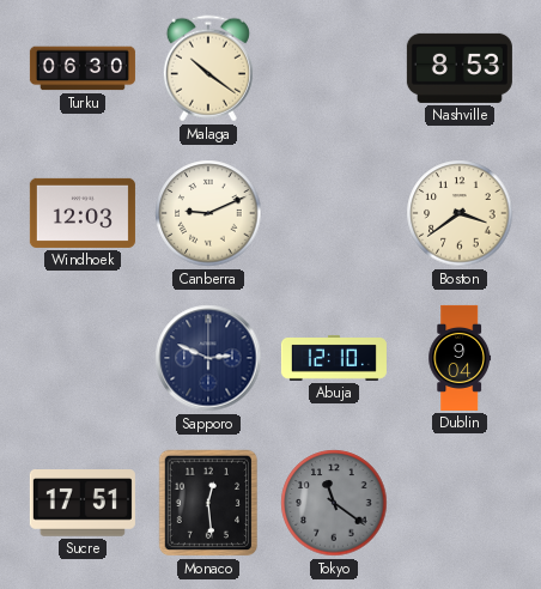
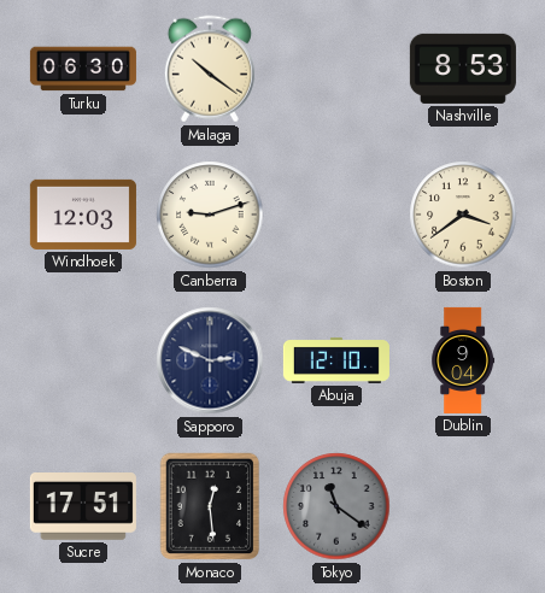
Canberra: 9:11 -> 9:12
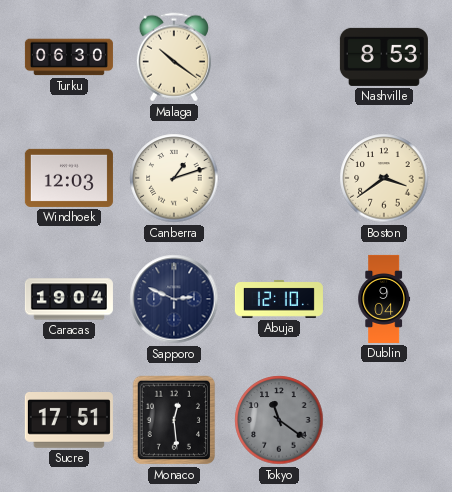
Canberra: 9:12 -> 1:12
Caracas: none -> 19:04
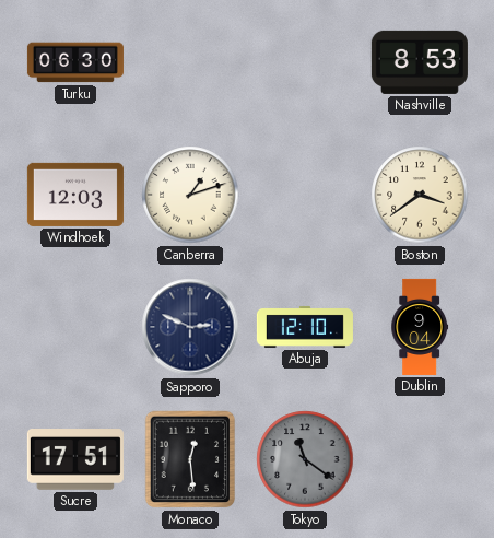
Malaga: 10:21 -> none
Caracas: 19:04 -> none
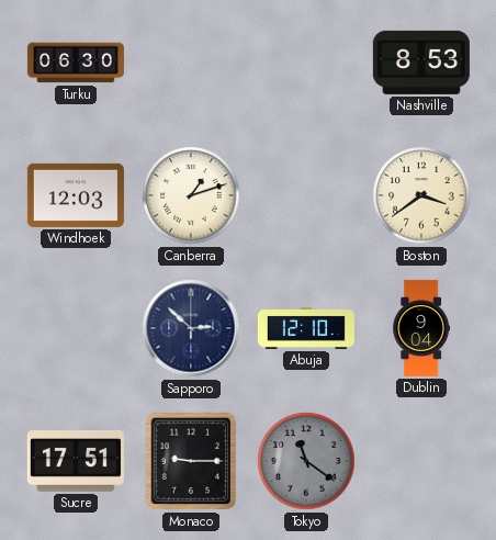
Sapporo: 2:49 -> 2:52
Monaco: 12:29 -> 9:15
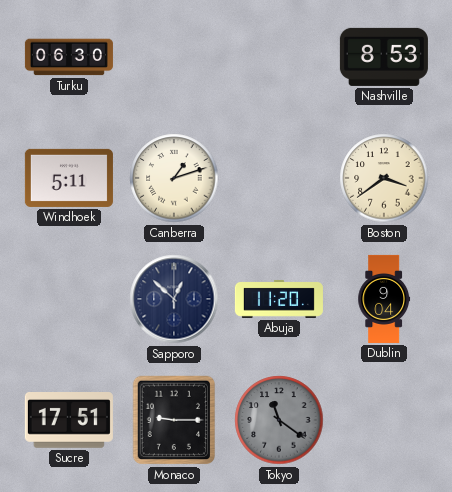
Windhoek: 12:03 -> 5:11
Sapporo: 2:52 -> 12:52
Abuja: 12:10 -> 11:20
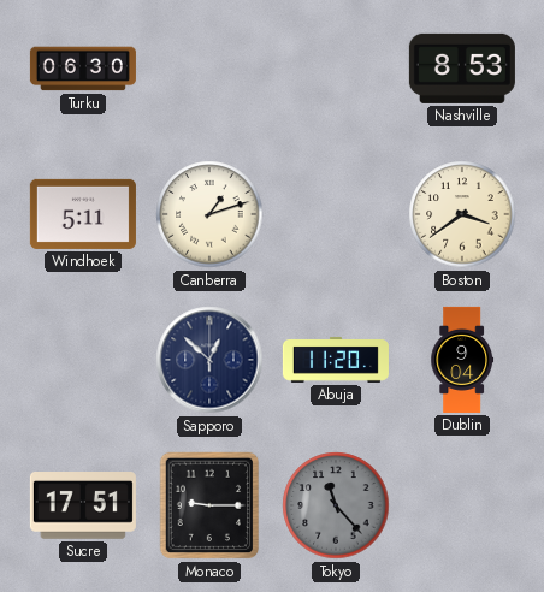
Tokyo: 11:21 -> 11:23
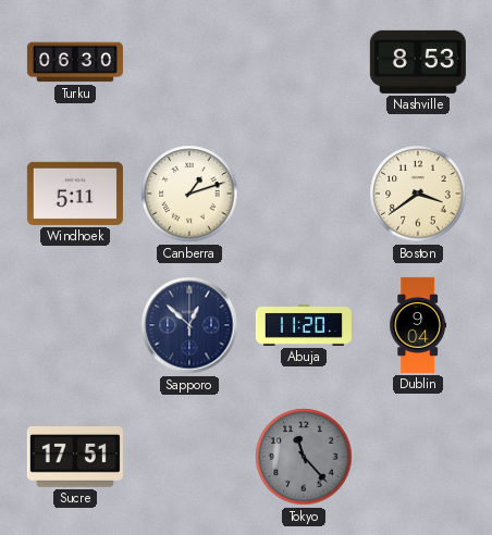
Monaco: 9:15 -> none
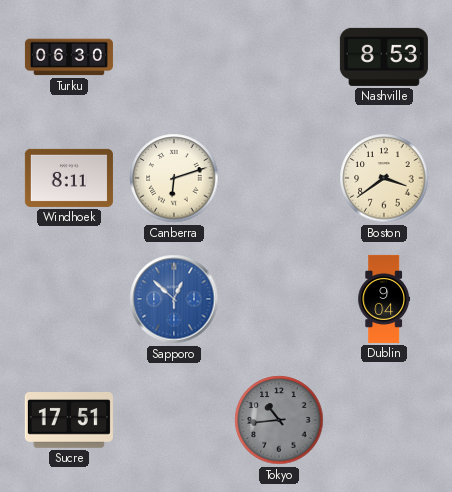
Windhoek: 5:11 -> 8:11
Canberra: 1:12 -> 6:12
Sapporo dial: navy -> blue
Abuja: 11:20 -> none
Tokyo: 11:23 -> 10:44
